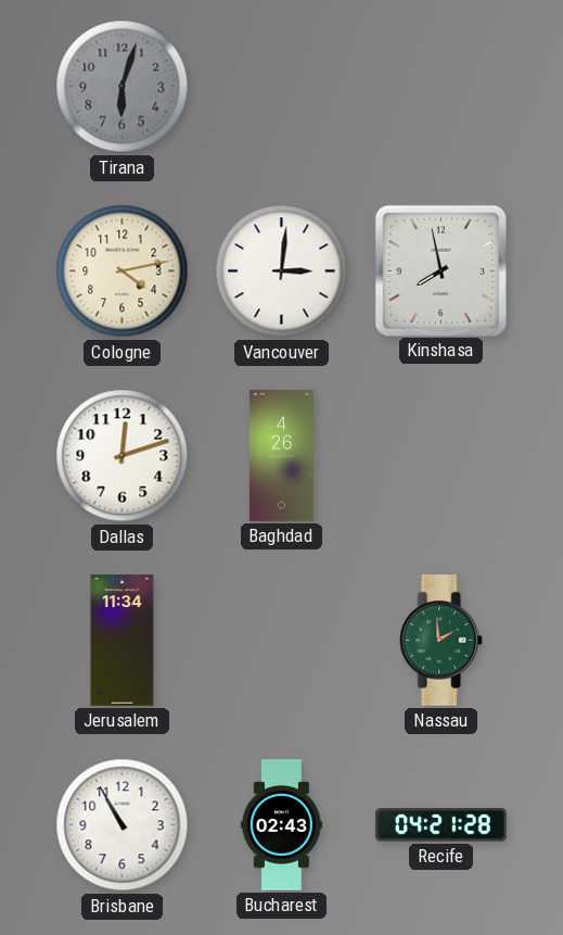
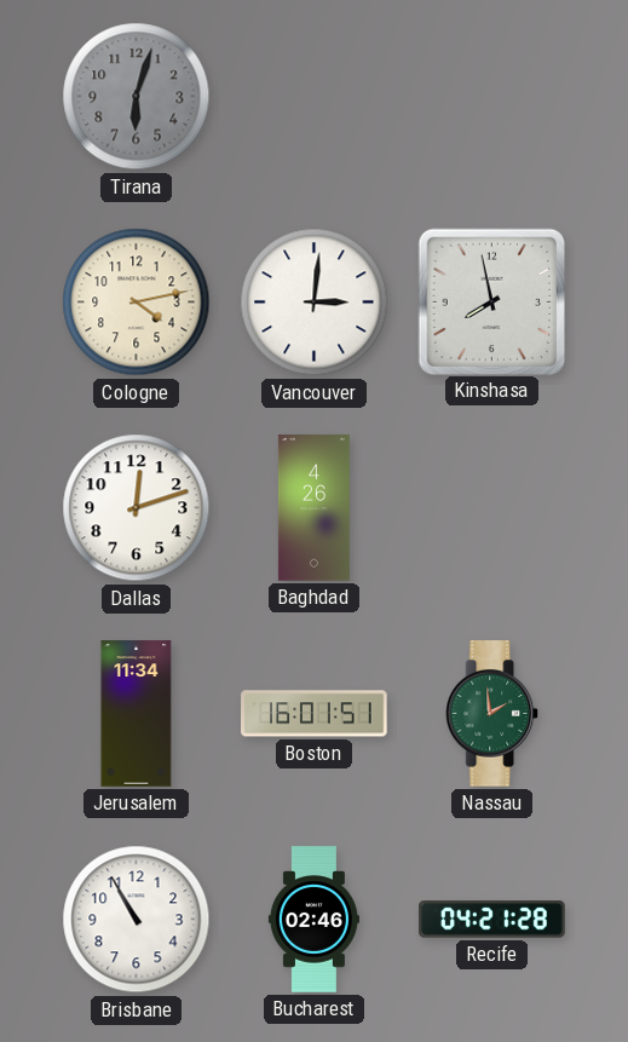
Boston: none -> 16:01
Bucharest: 02:43 -> 02:46
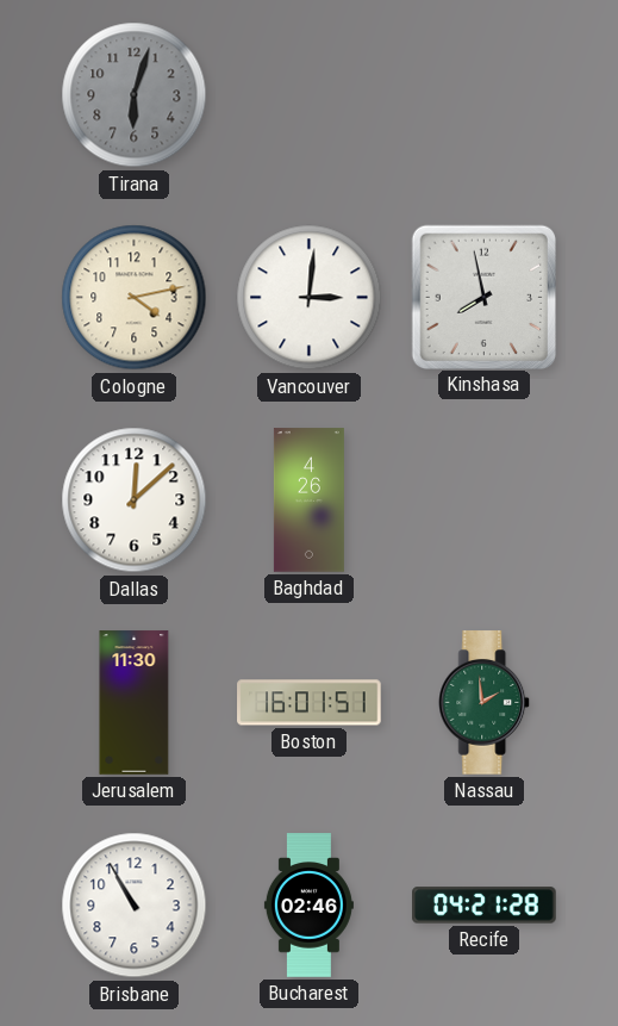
Dallas: 12:12 -> 12:08
Jerusalem: 11:34 -> 11:30
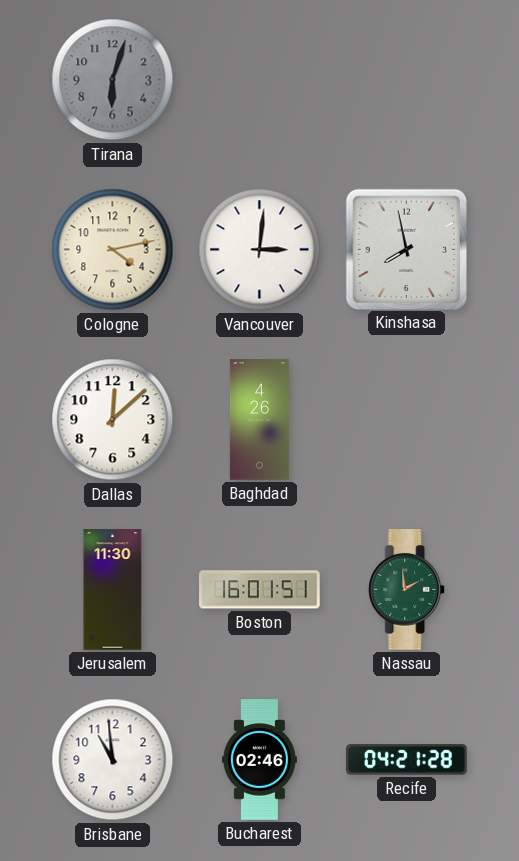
Brisbane: 10:55 -> 10:59
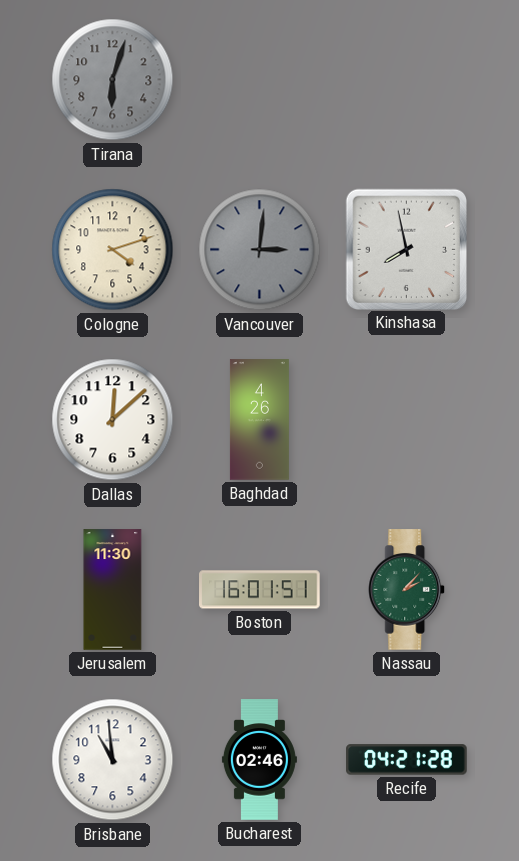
Cologne: 4:13 -> 4:12
Vancouver dial: white -> grey
Nassau: 1:59 -> 2:07
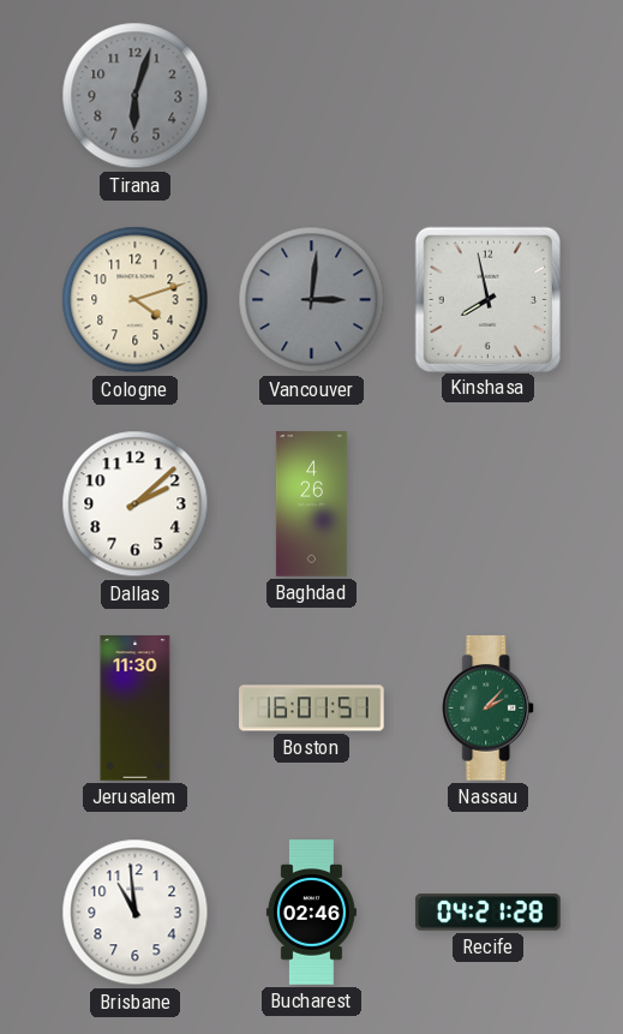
Dallas: 12:08 -> 2:08
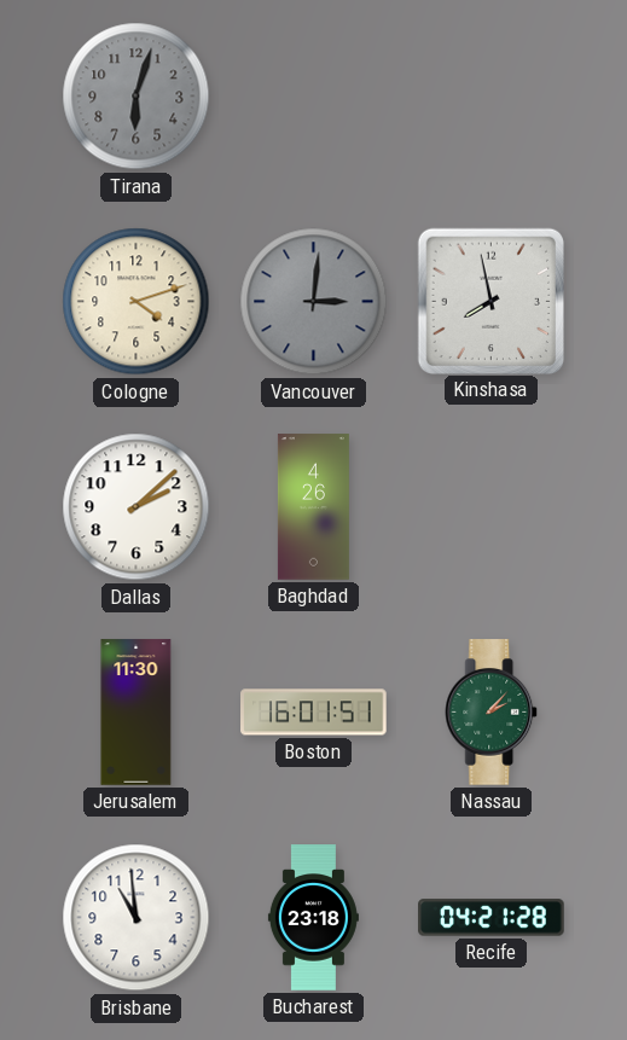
Bucharest: 02:46 -> 23:18
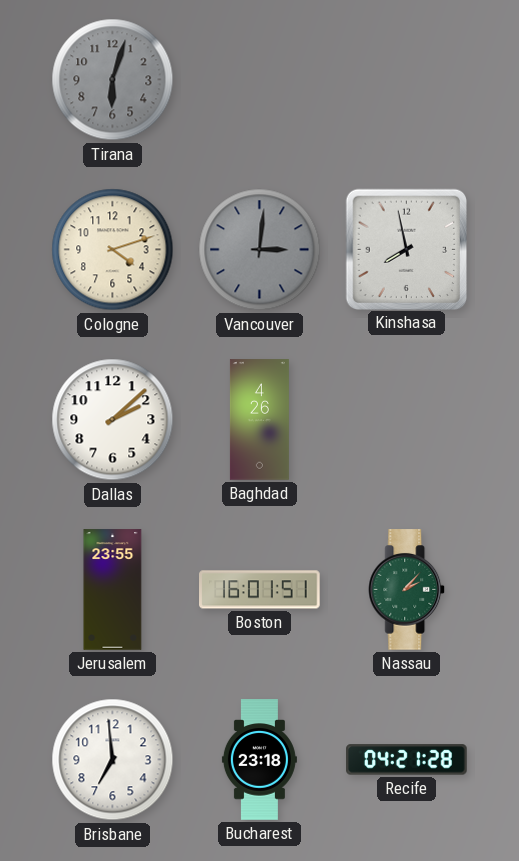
Jerusalem: 11:30 -> 23:55
Brisbane: 10:59 -> 6:59
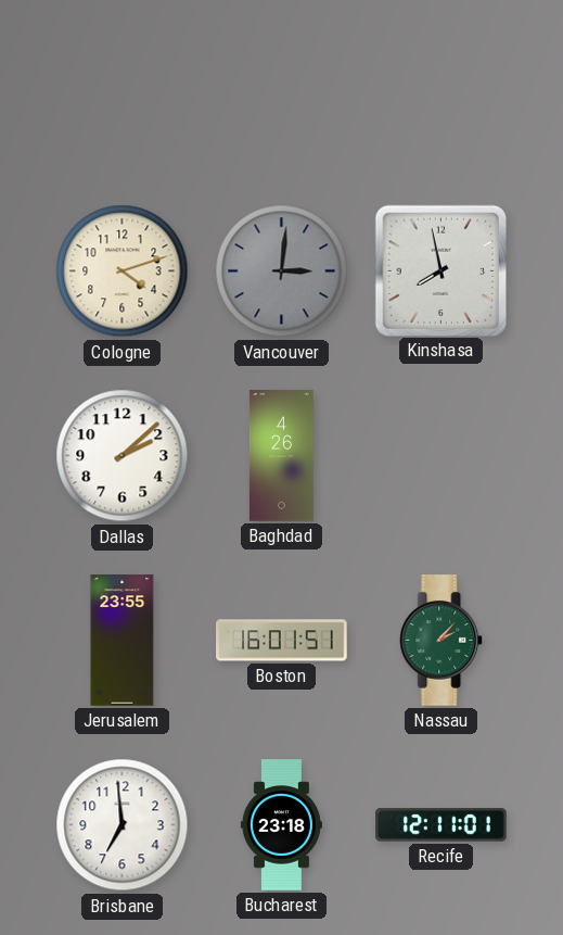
Tirana: 6:03 -> none
Recife: 04:21 -> 12:11
